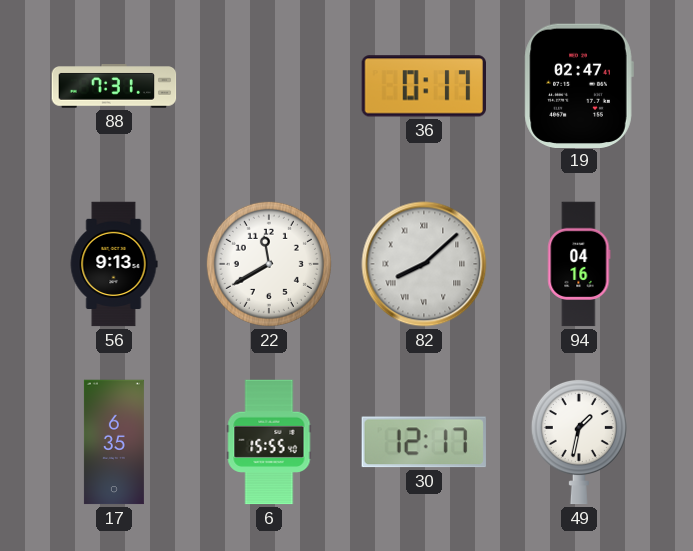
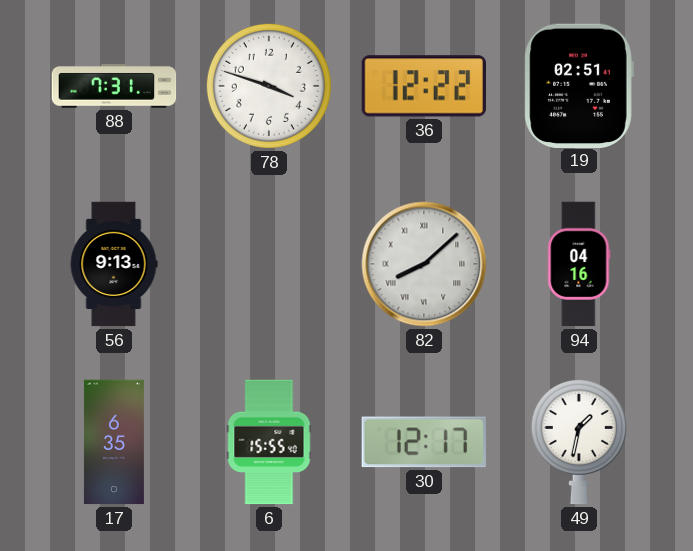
78: none -> 3:48
36: 0:17 -> 12:22
19: 02:47 -> 02:51
22: 11:40 -> none
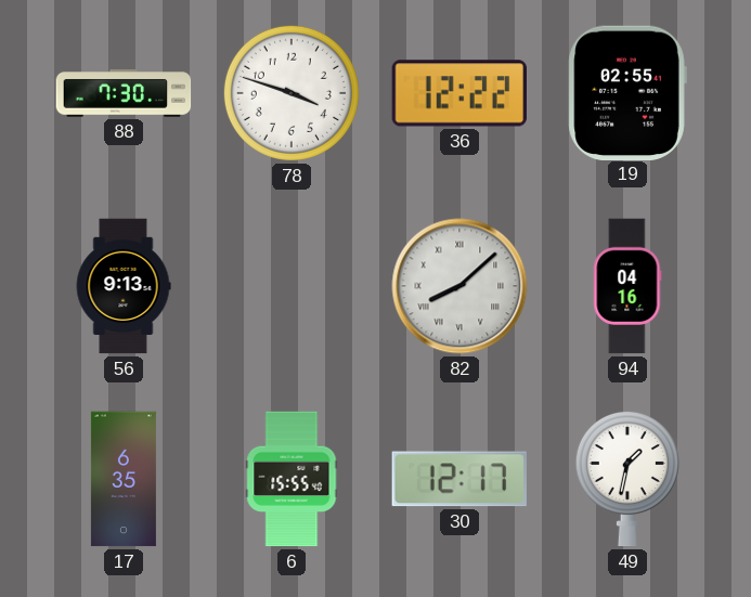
88: 7:31 -> 7:30
19: 02:51 -> 02:55
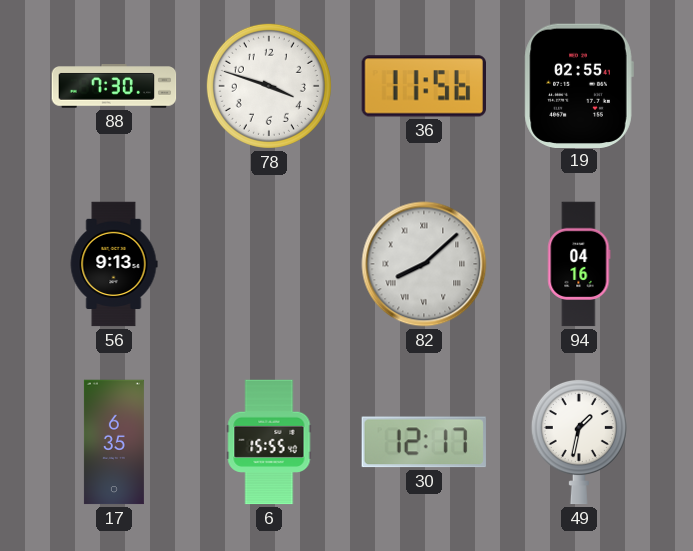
36: 12:22 -> 11:56
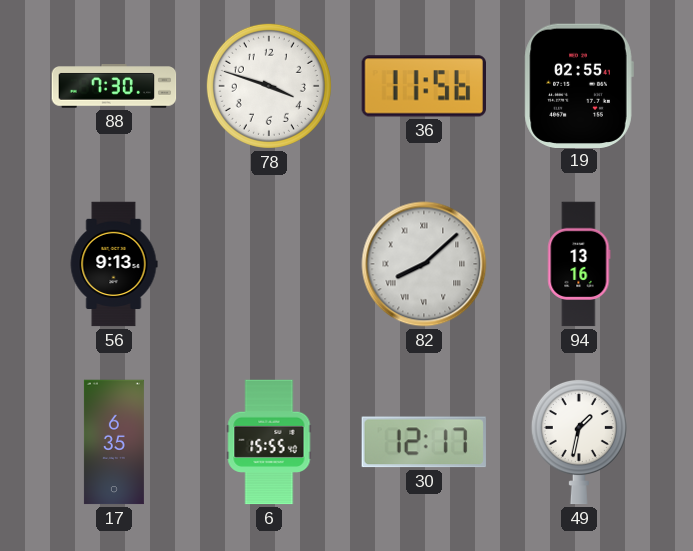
94: 04:16 -> 13:16
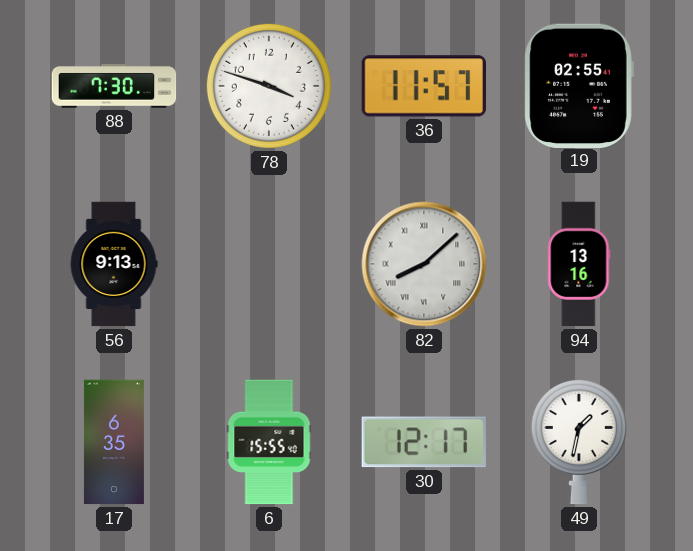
36: 11:56 -> 11:57
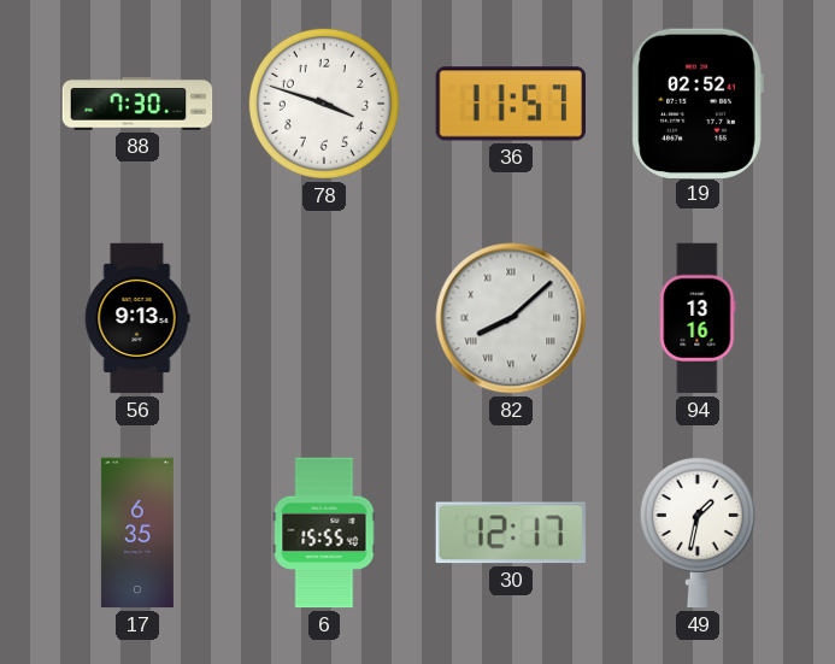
19: 02:55 -> 02:52
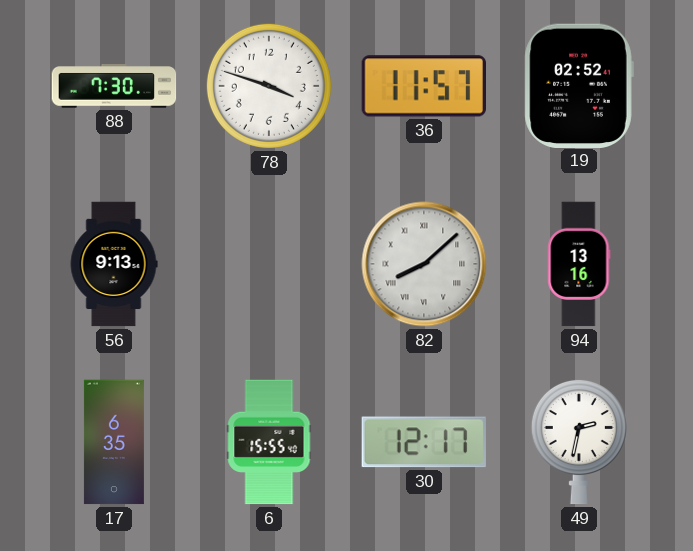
49: 1:32 -> 2:32
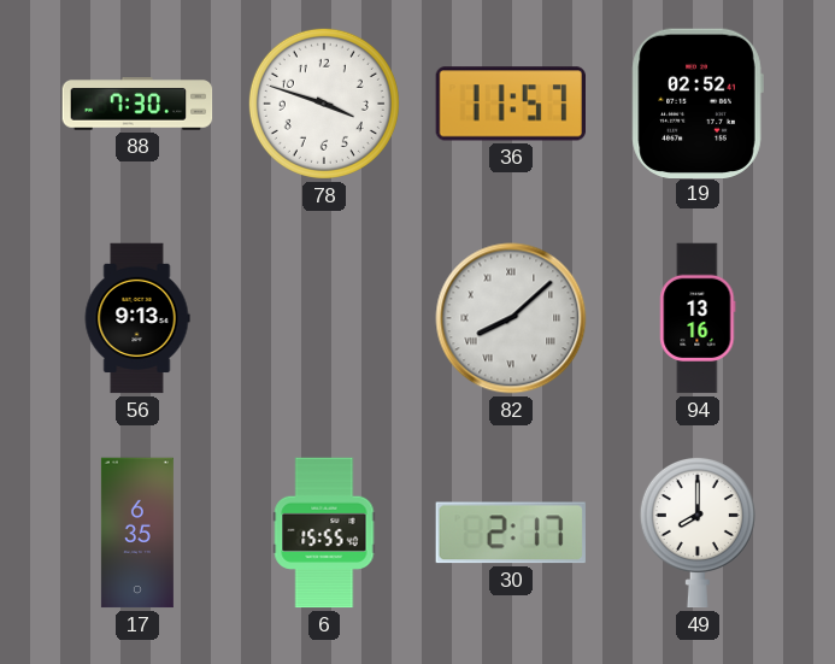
30: 12:17 -> 2:17
49: 2:32 -> 8:00
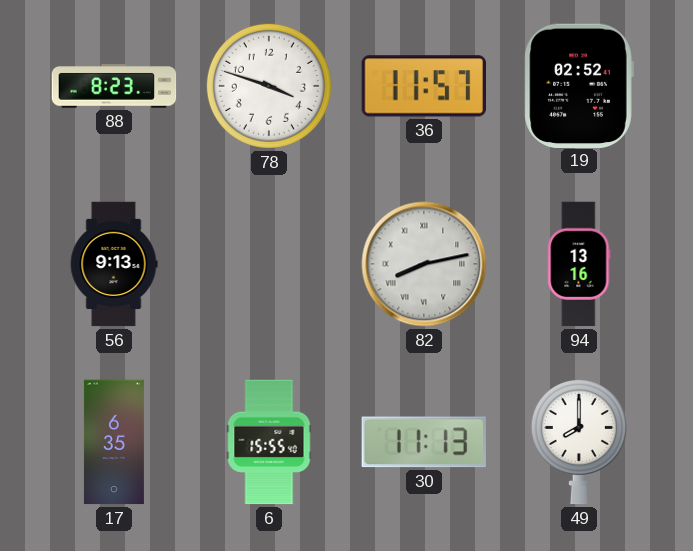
88: 7:30 -> 8:23
82: 8:08 -> 8:13
30: 2:17 -> 11:13
